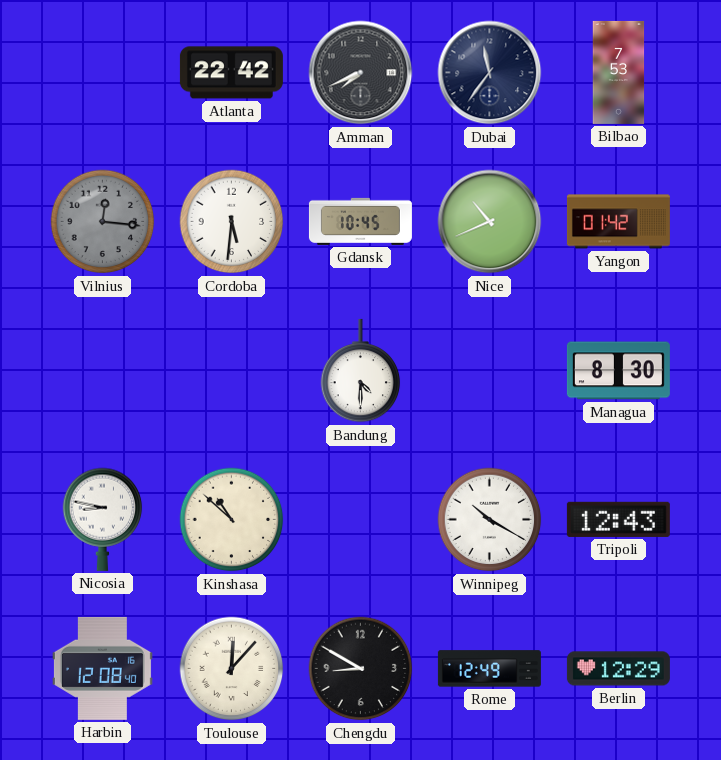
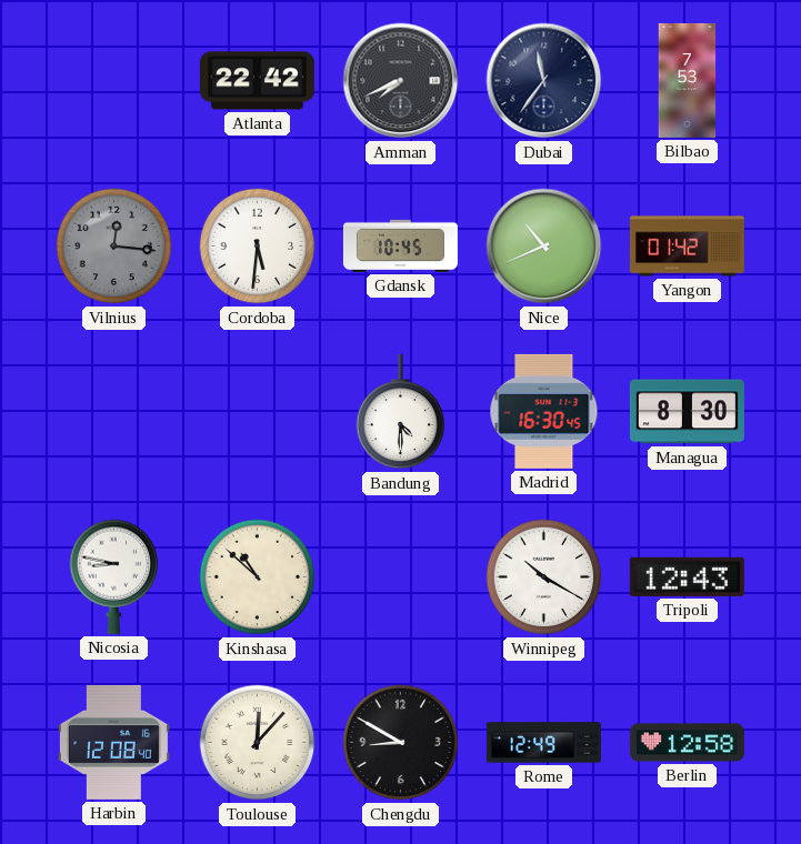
Madrid: none -> 16:30
Berlin: 12:29 -> 12:58
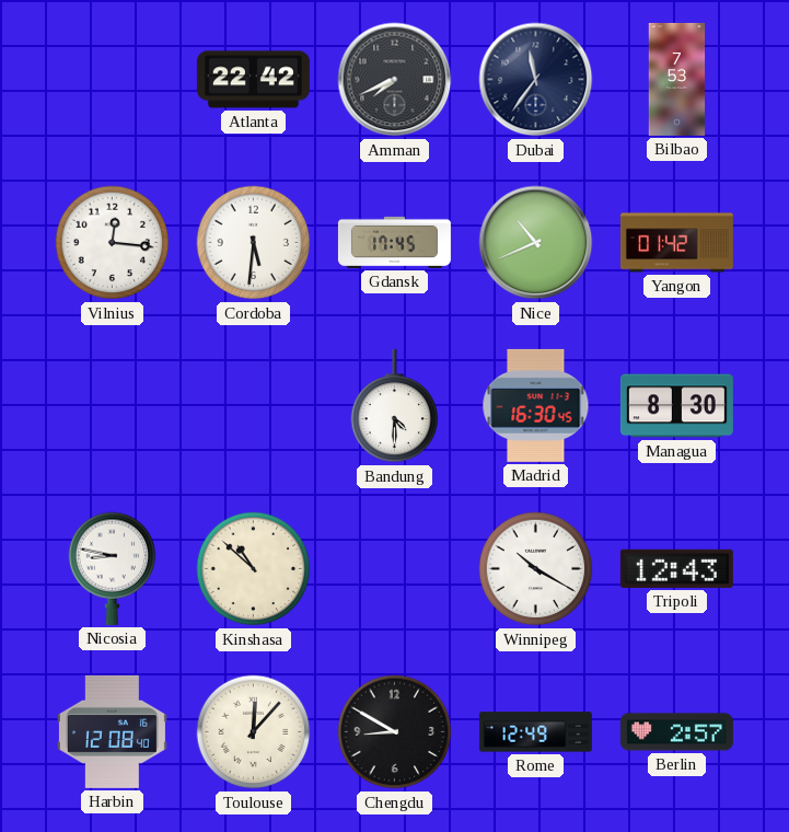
Vilnius dial: grey -> white
Gdansk: 10:45 -> 17:45
Berlin: 12:58 -> 2:57
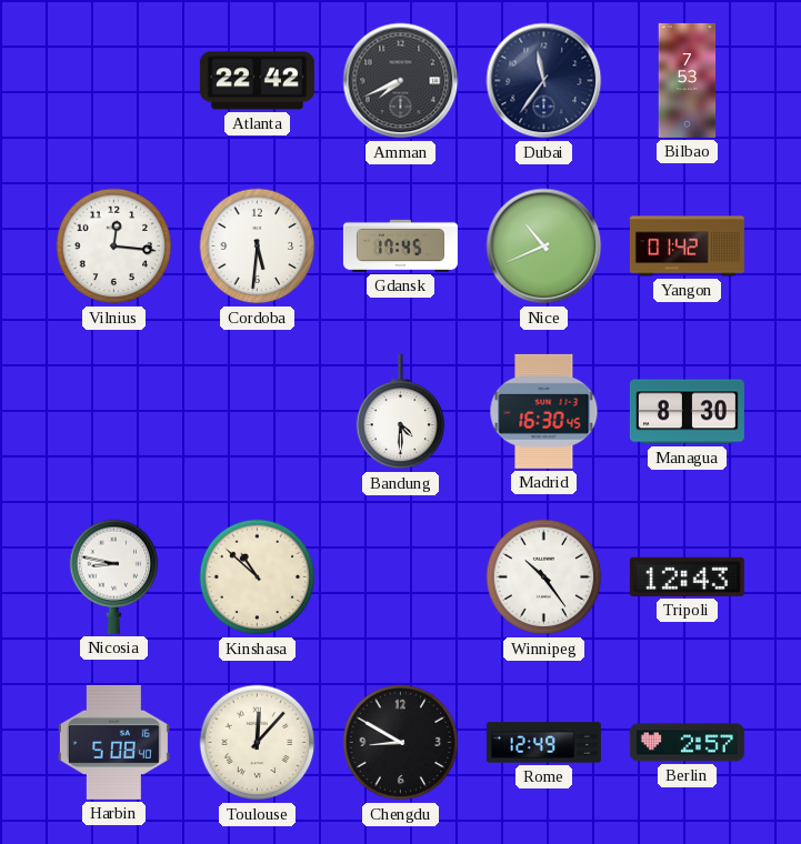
Winnipeg: 10:20 -> 10:24
Harbin: 12:08 -> 5:08
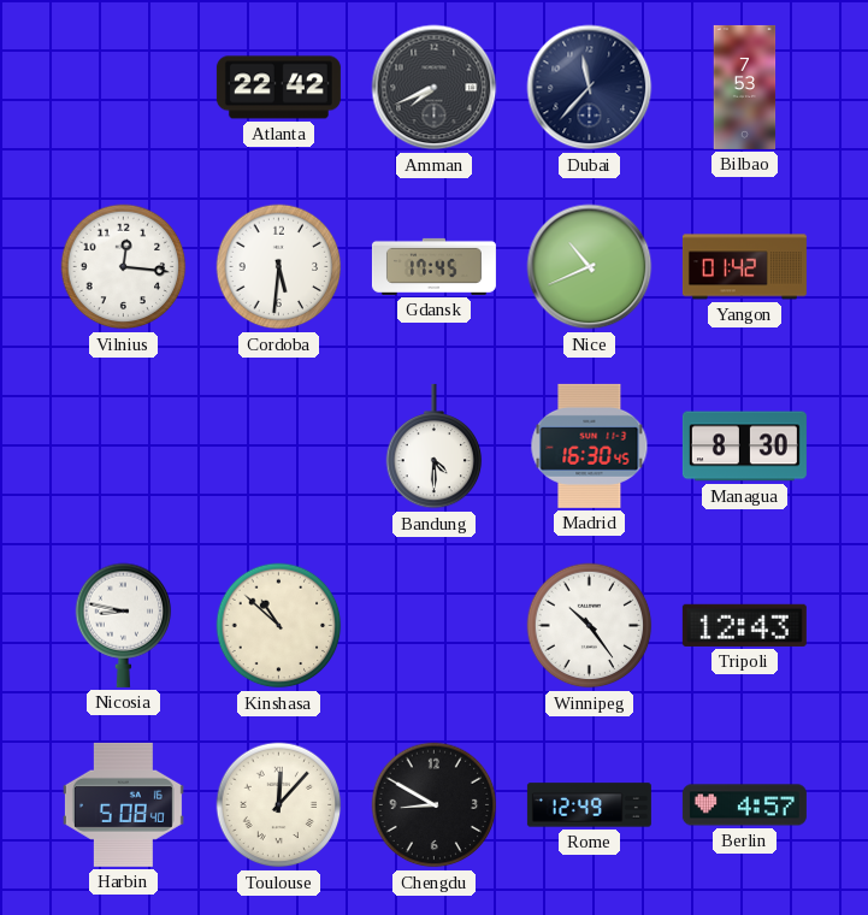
Dubai: 11:36 -> 11:37
Berlin: 2:57 -> 4:57
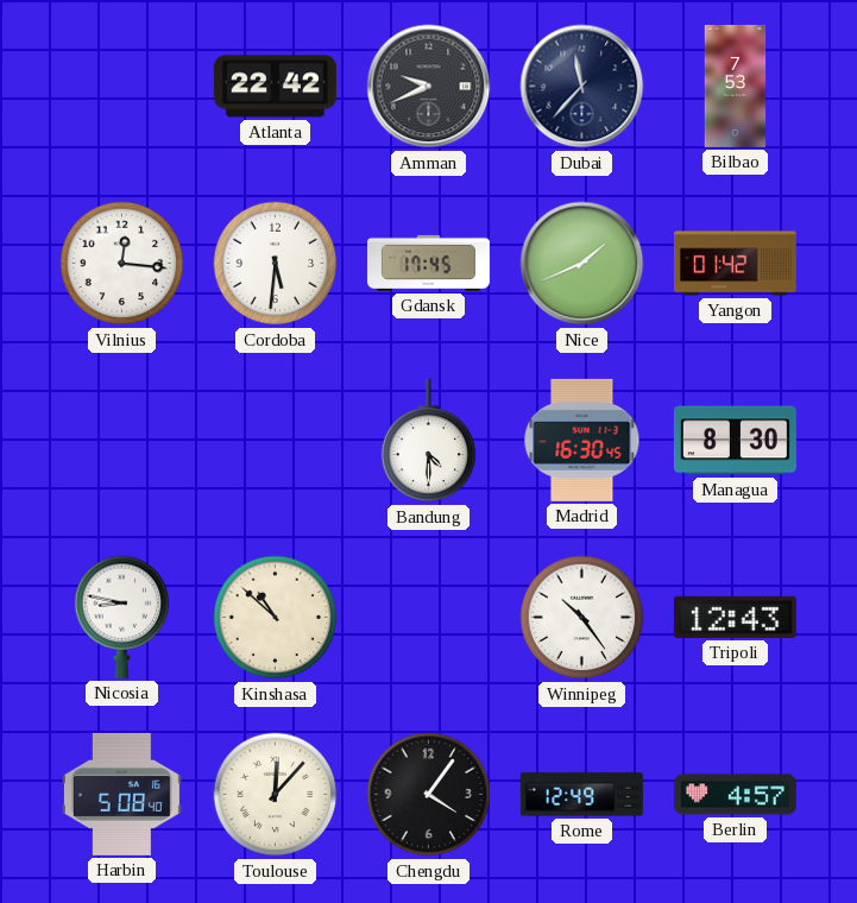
Amman: 7:41 -> 9:41
Nice: 10:41 -> 1:41
Chengdu: 8:50 -> 4:06
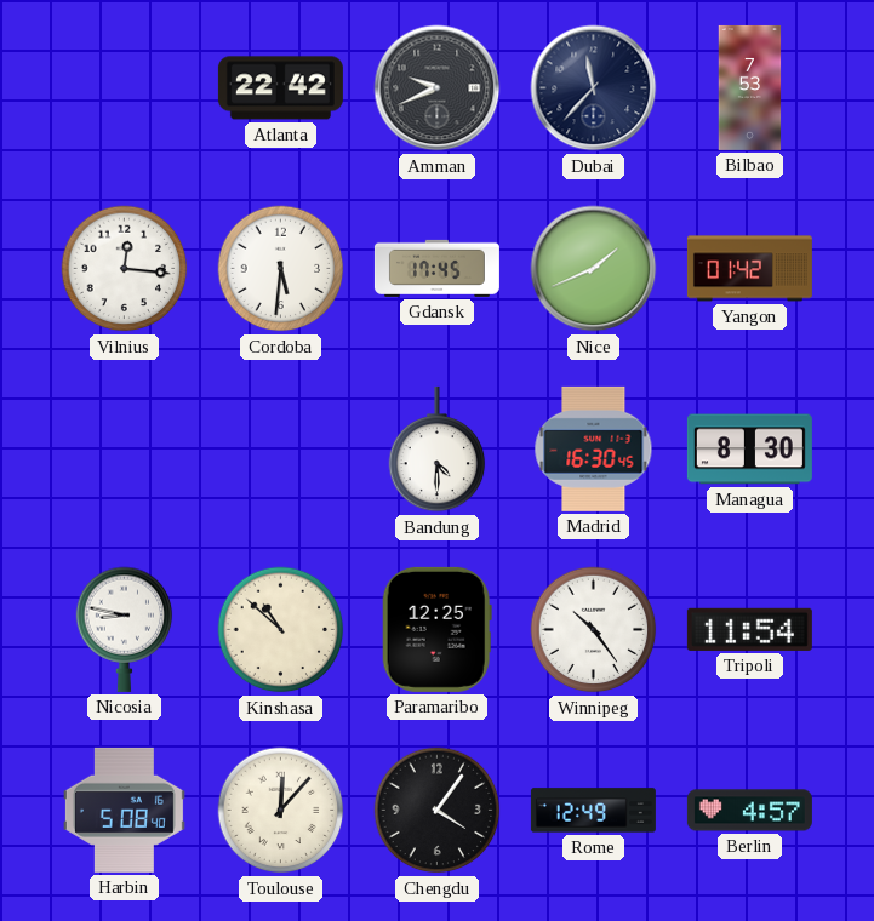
Paramaribo: none -> 12:25
Tripoli: 12:43 -> 11:54
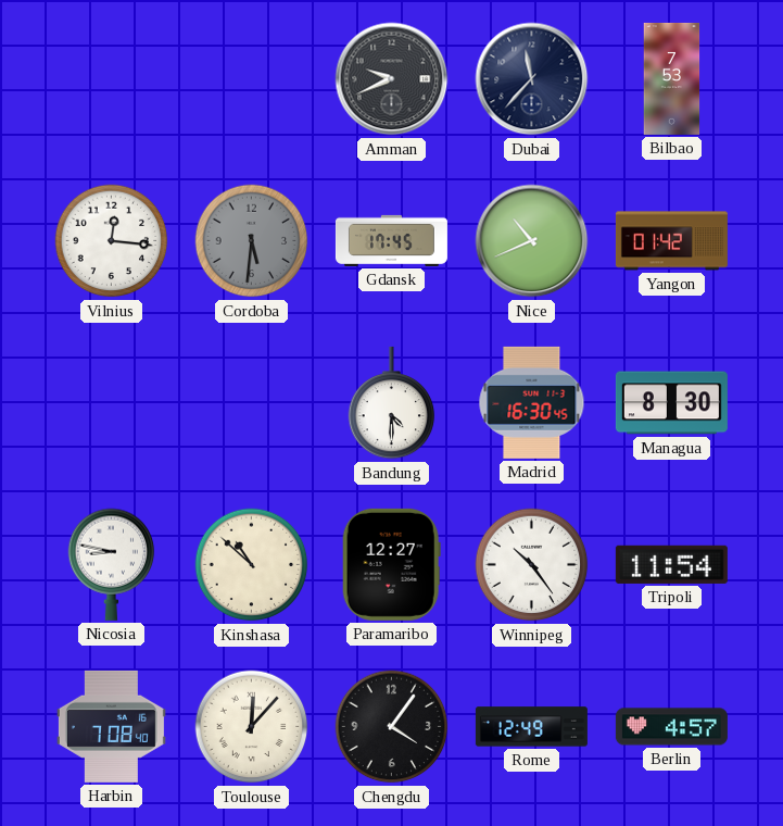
Atlanta: 22:42 -> none
Cordoba dial: white -> grey
Nice: 1:41 -> 10:41
Paramaribo: 12:25 -> 12:27
Harbin: 5:08 -> 7:08
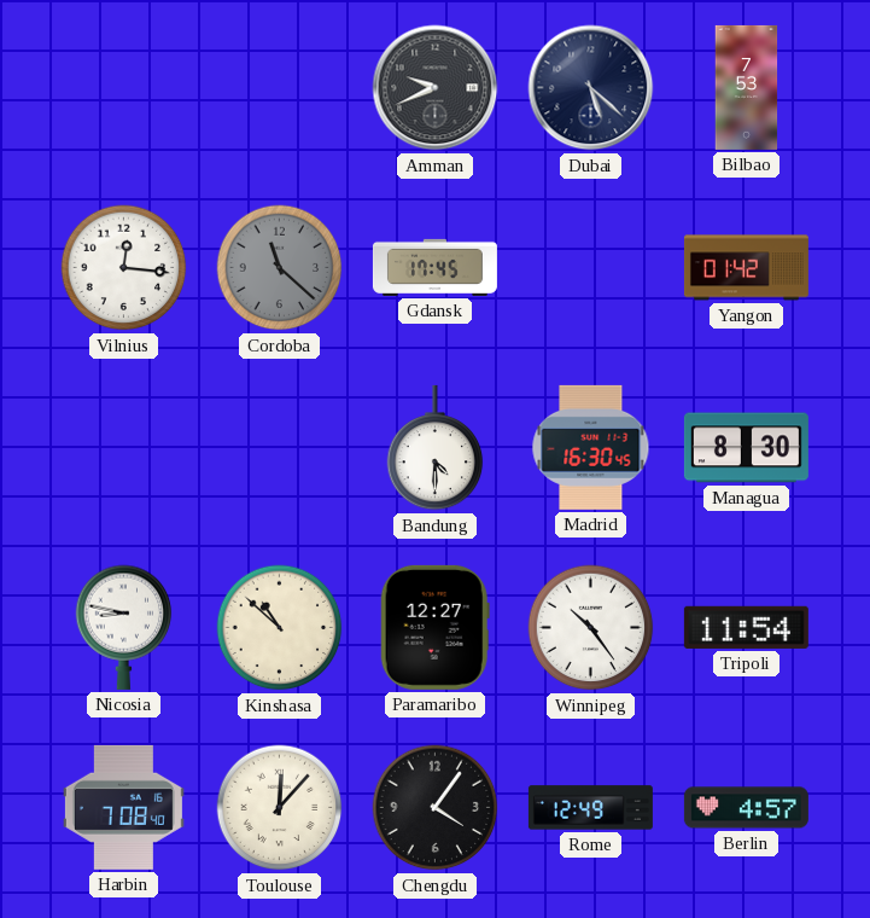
Dubai: 11:37 -> 5:22
Cordoba: 5:31 -> 11:22
Nice: 10:41 -> none
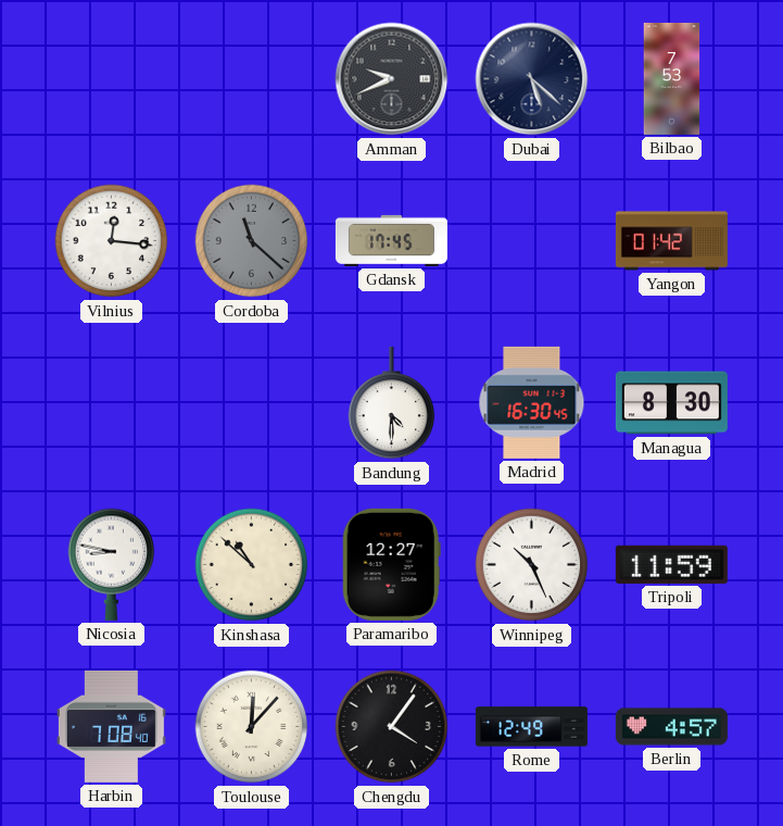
Winnipeg: 10:24 -> 10:26
Tripoli: 11:54 -> 11:59
